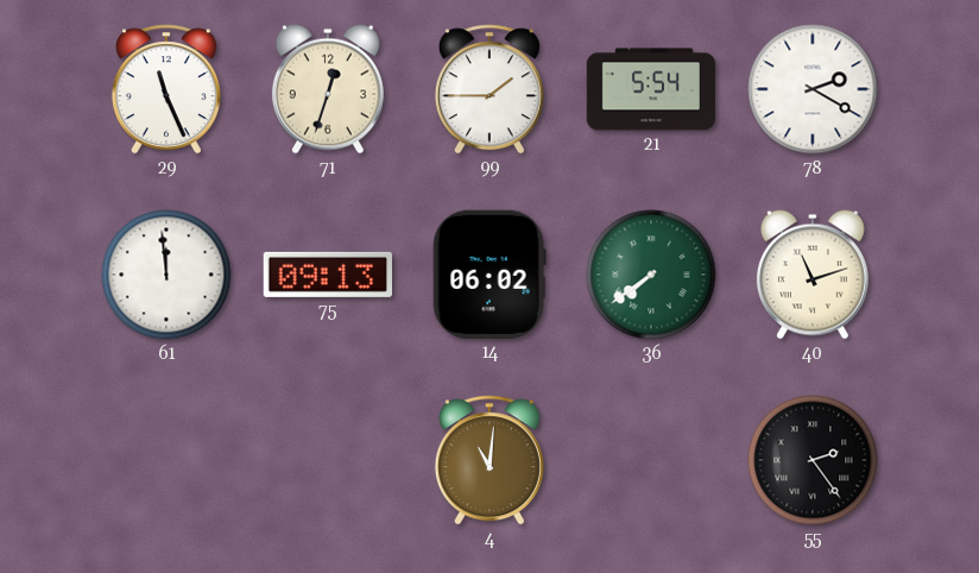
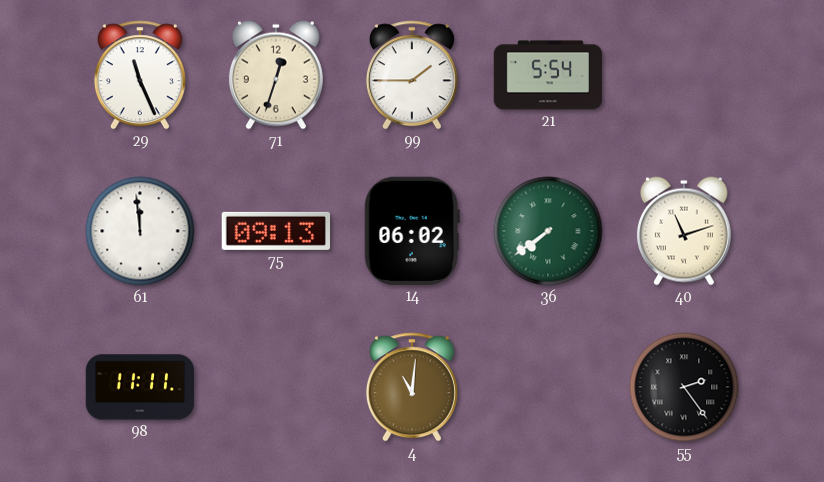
78: 2:20 -> none
98: none -> 11:11
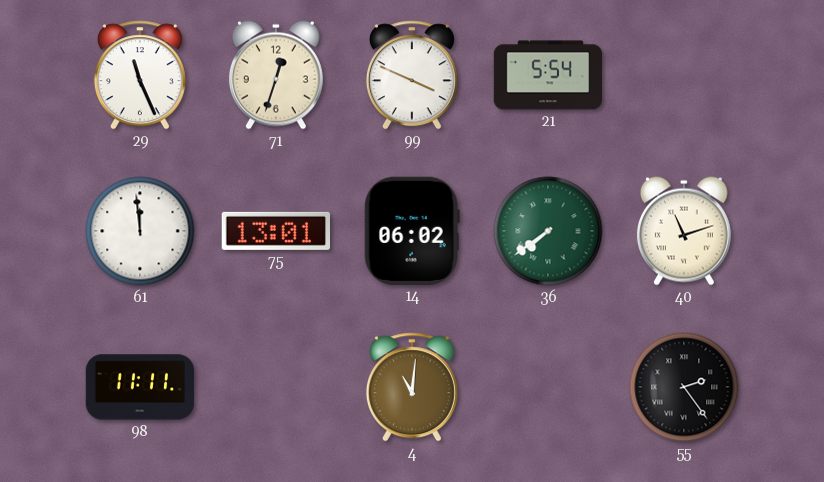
99: 1:45 -> 3:49
75: 09:13 -> 13:01
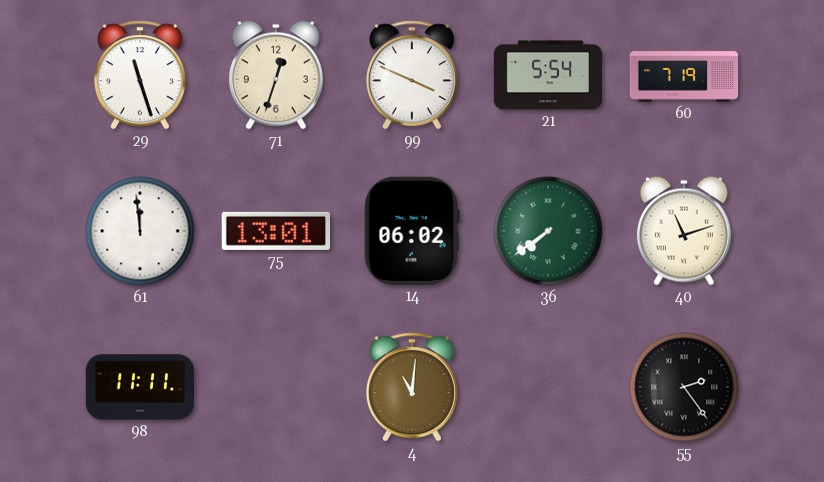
29: 11:26 -> 11:27
60: none -> 7:19
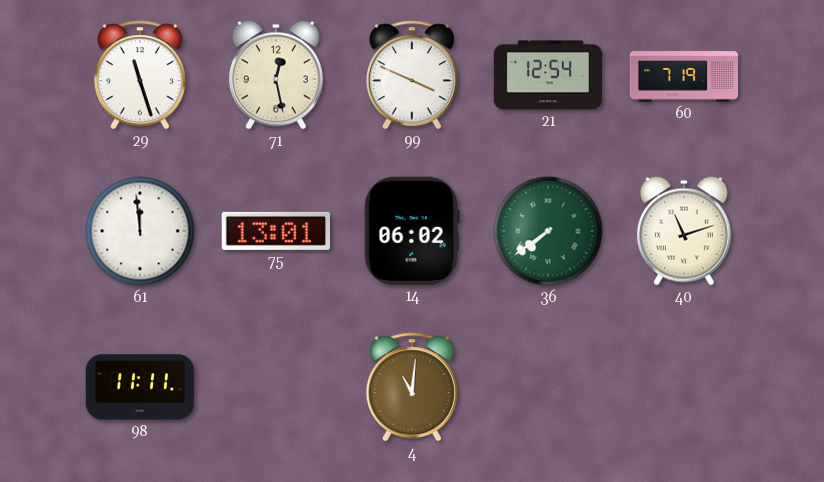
71: 12:33 -> 12:28
21: 5:54 -> 12:54
55: 2:24 -> none
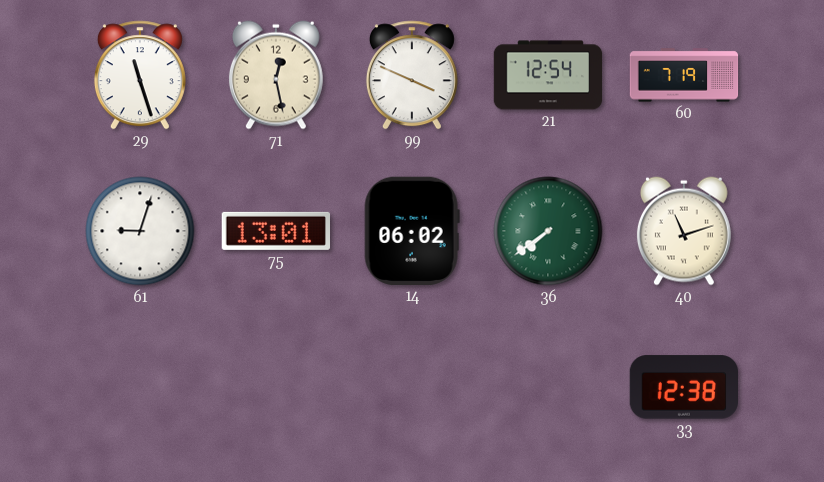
61: 11:59 -> 9:03
98: 11:11 -> none
4: 11:01 -> none
33: none -> 12:38
